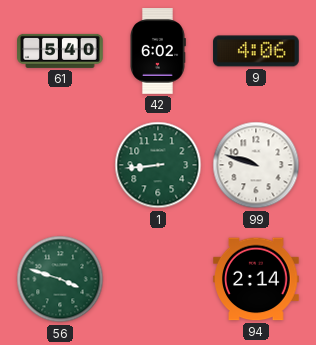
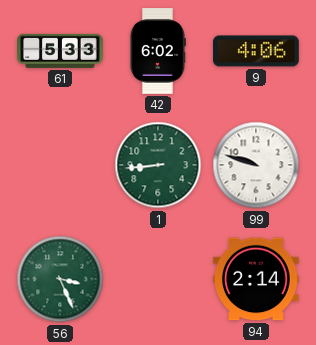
61: 5:40 -> 5:33
56: 3:48 -> 3:26
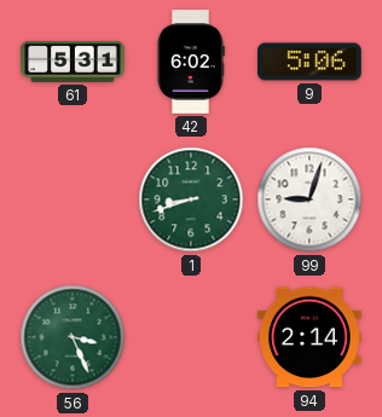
61: 5:33 -> 5:31
9: 4:06 -> 5:06
1: 8:44 -> 8:42
99: 9:48 -> 9:03
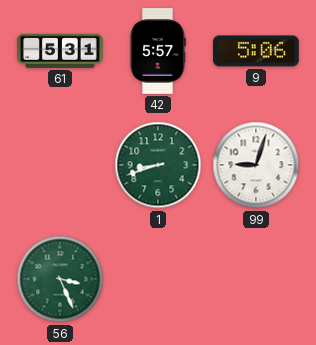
42: 6:02 -> 5:57
94: 2:14 -> none
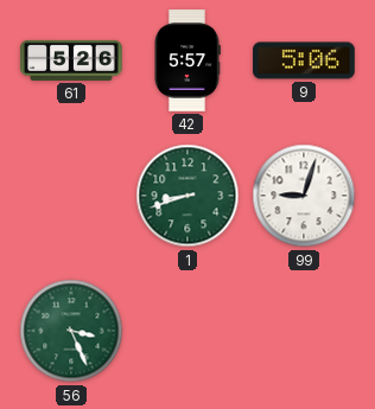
61: 5:31 -> 5:26
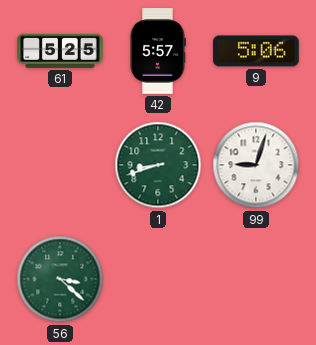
61: 5:26 -> 5:25
56: 3:26 -> 3:22
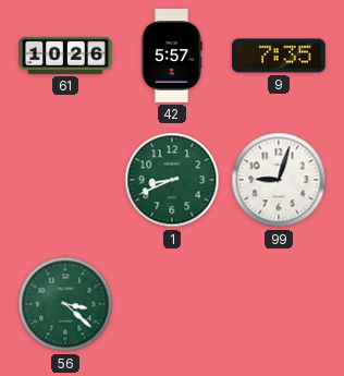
61: 5:25 -> 10:26
9: 5:06 -> 7:35
1: 8:42 -> 8:41
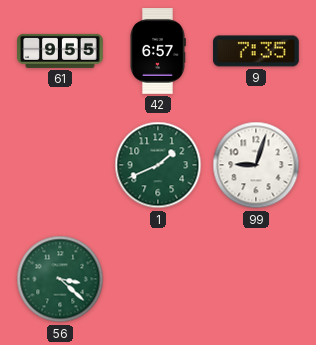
61: 10:26 -> 9:55
42: 5:57 -> 6:57
1: 8:41 -> 1:41
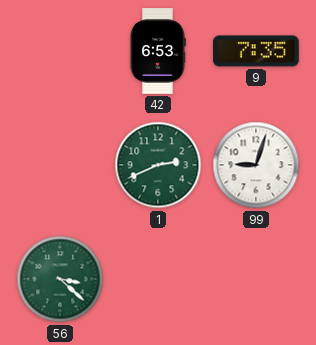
61: 9:55 -> none
42: 6:57 -> 6:53
1: 1:41 -> 2:41
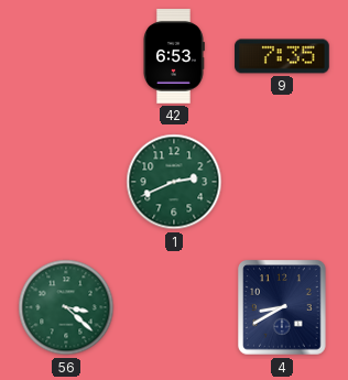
99: 9:03 -> none
4: none -> 8:40
